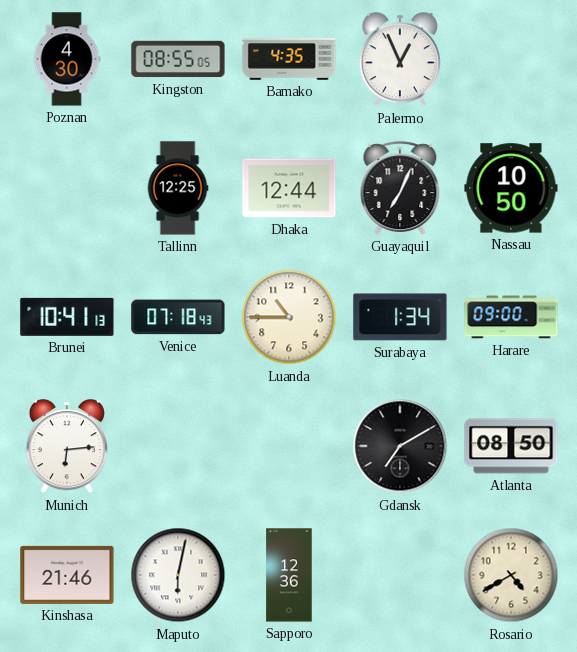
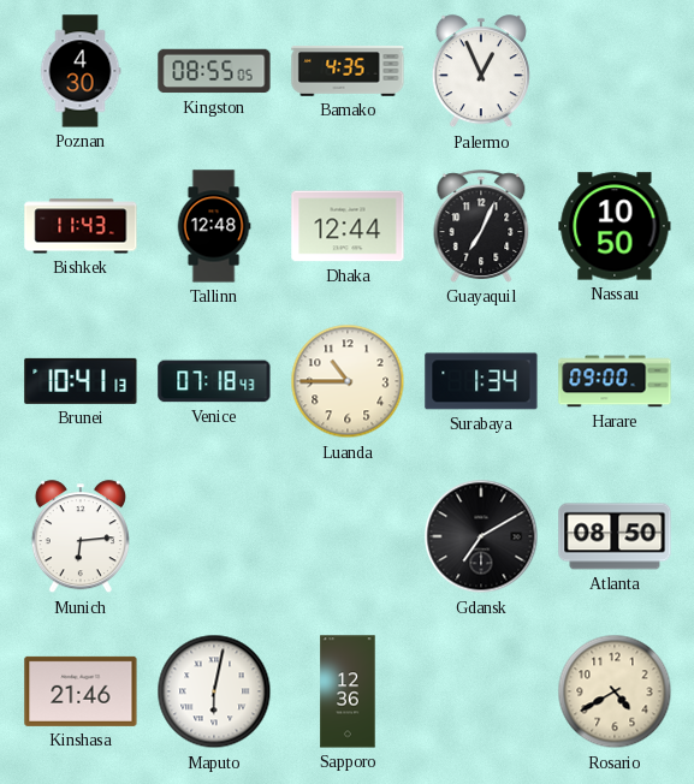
Bishkek: none -> 11:43
Tallinn: 12:25 -> 12:48
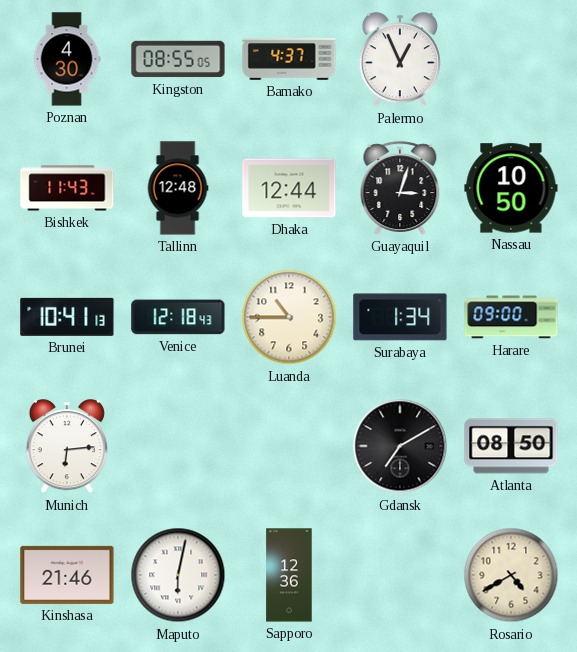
Bamako: 4:35 -> 4:37
Guayaquil: 7:04 -> 3:03
Venice: 07:18 -> 12:18
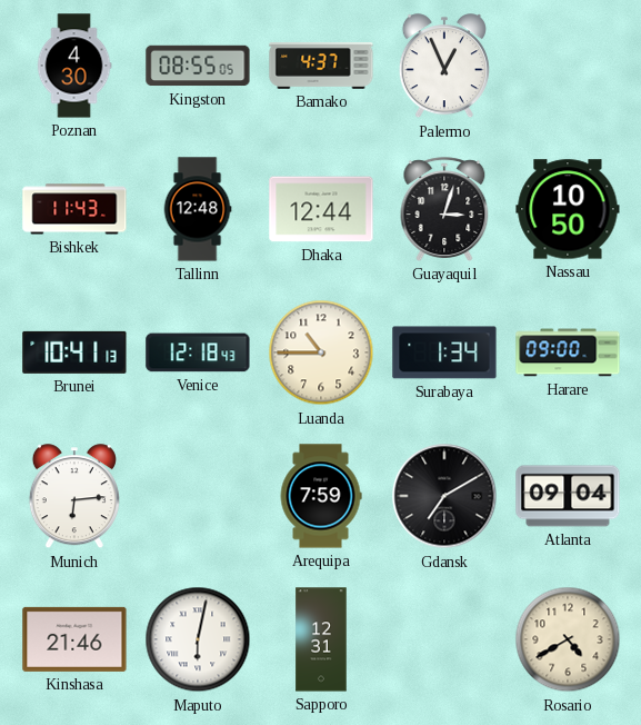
Arequipa: none -> 7:59
Atlanta: 08:50 -> 09:04
Sapporo: 12:36 -> 12:31
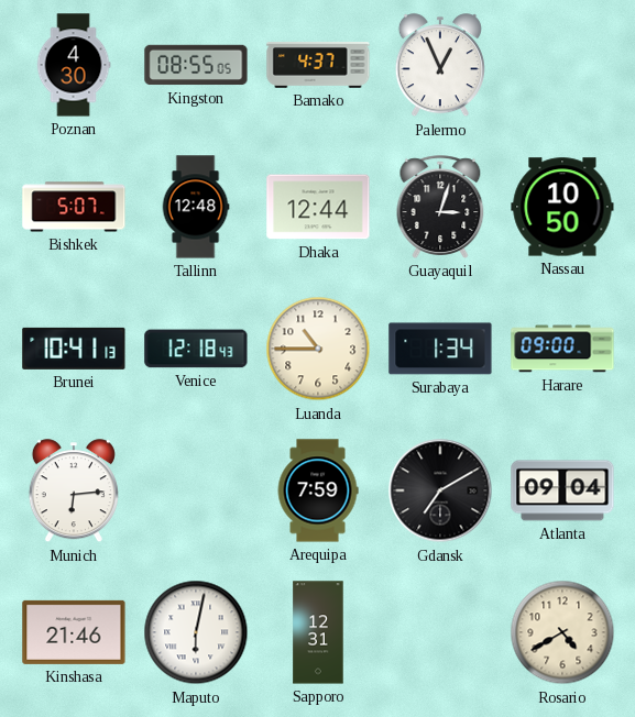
Bishkek: 11:43 -> 5:07
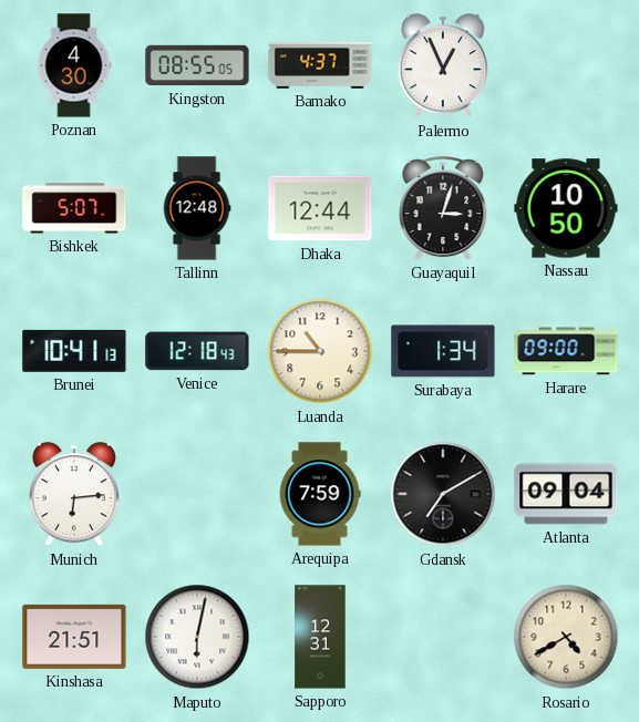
Kinshasa: 21:46 -> 21:51
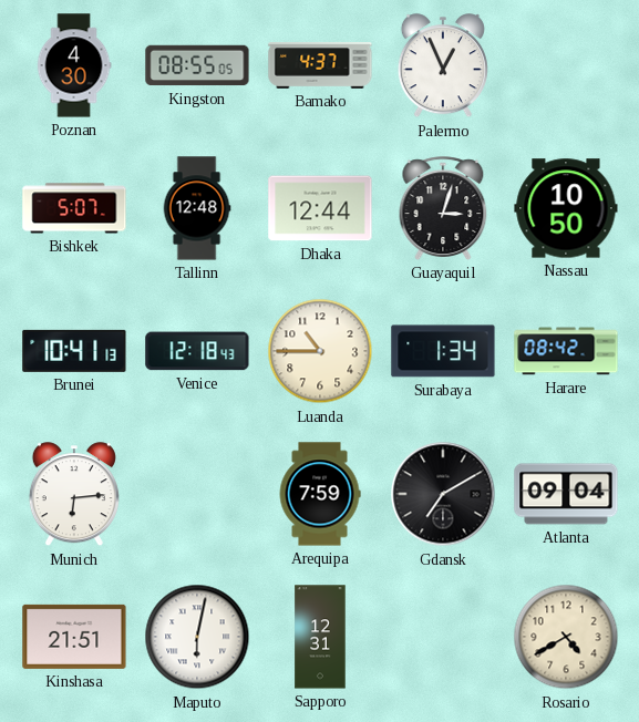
Harare: 09:00 -> 08:42
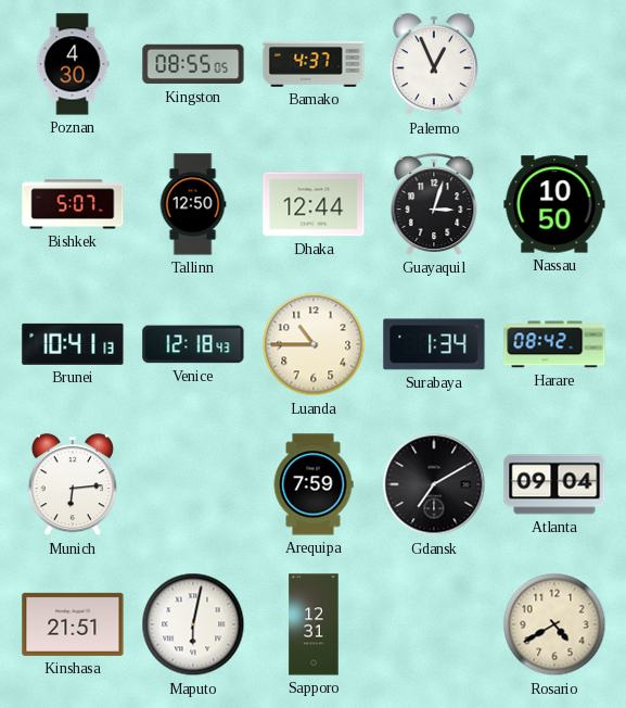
Tallinn: 12:48 -> 12:50
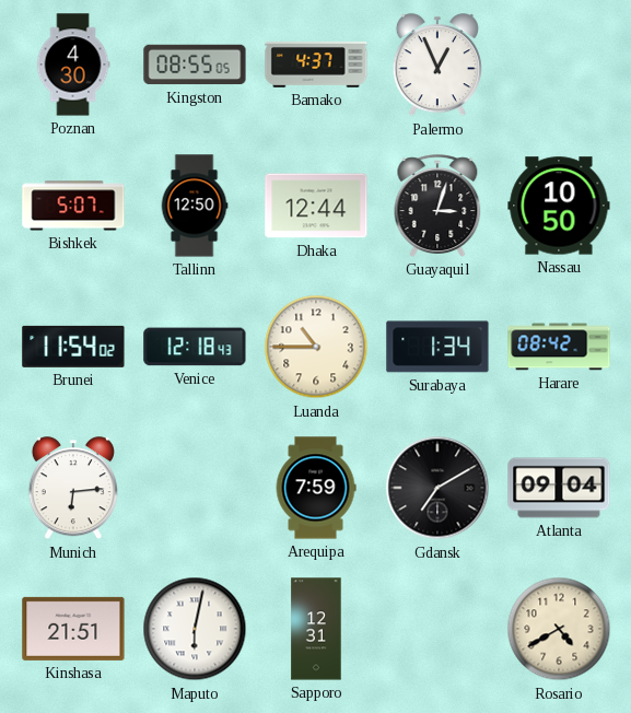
Brunei: 10:41 -> 11:54
